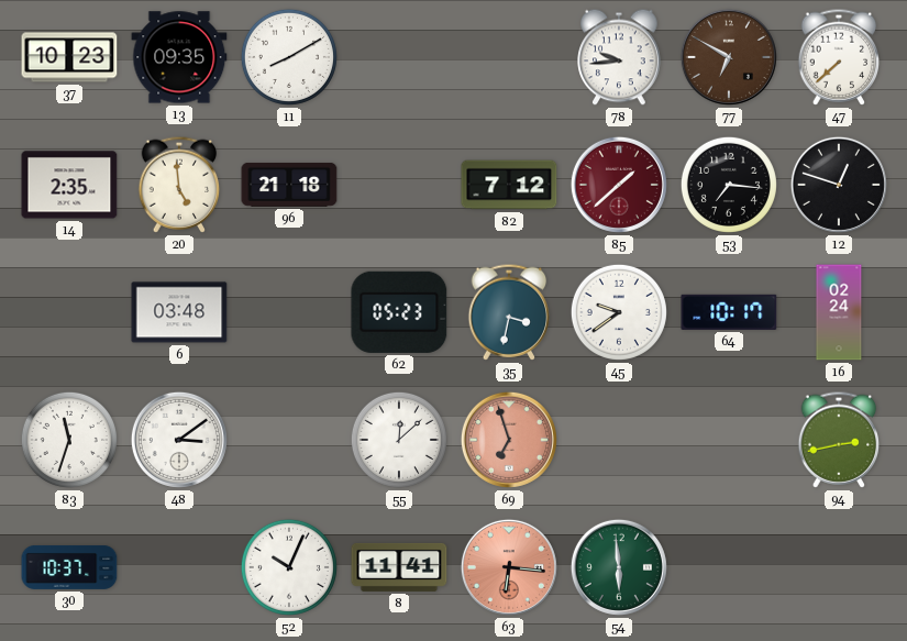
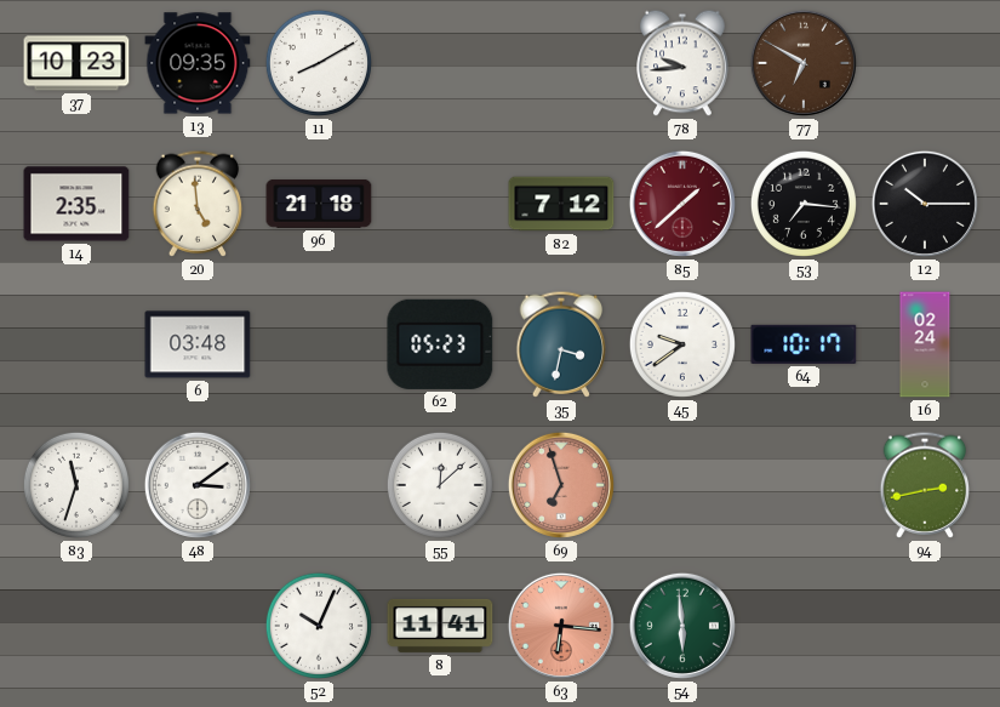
47: 7:38 -> none
12: 12:48 -> 10:15
30: 10:37 -> none
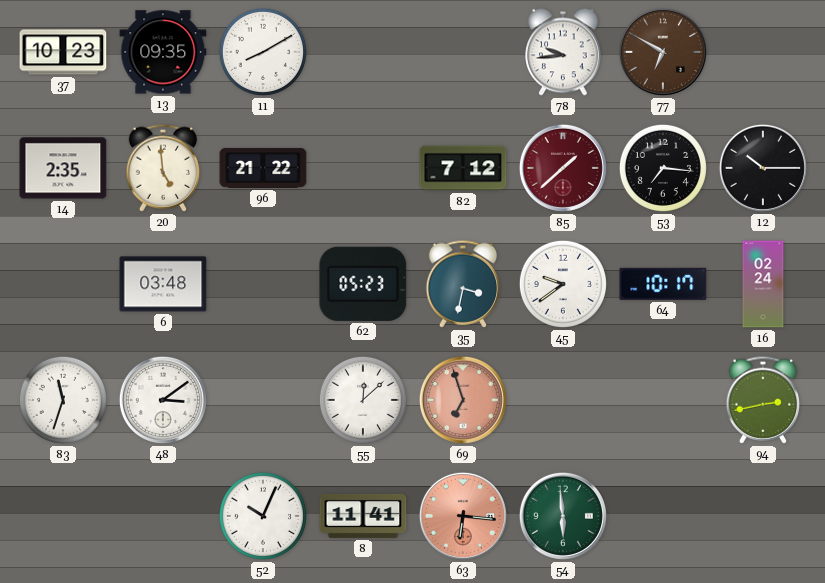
96: 21:18 -> 21:22
